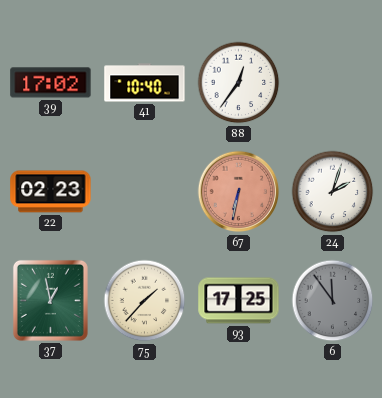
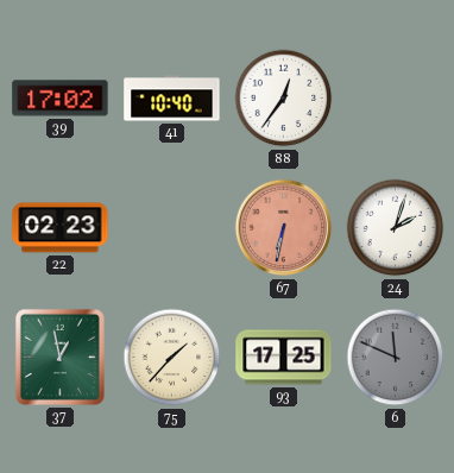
6: 11:54 -> 11:49
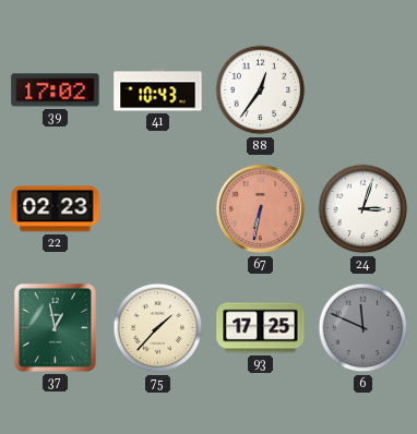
41: 10:40 -> 10:43
24: 2:03 -> 3:03
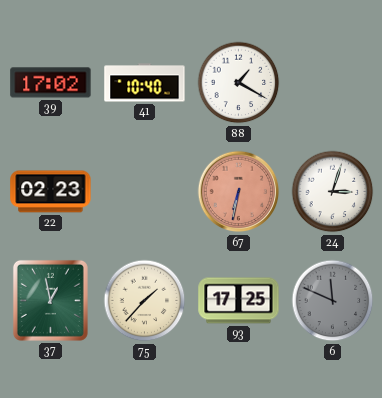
41: 10:43 -> 10:40
88: 12:36 -> 1:20
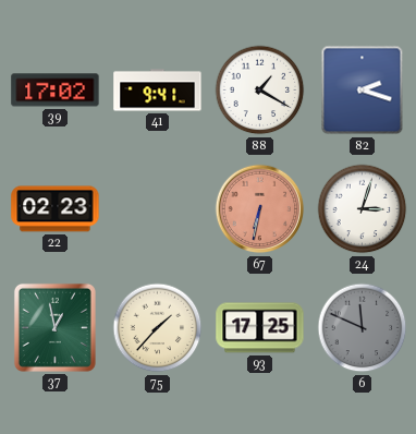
41: 10:40 -> 9:41
82: none -> 2:18
